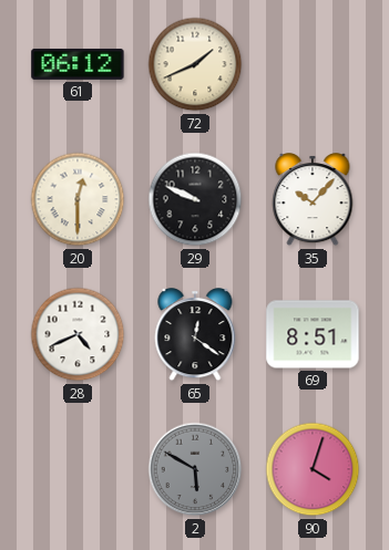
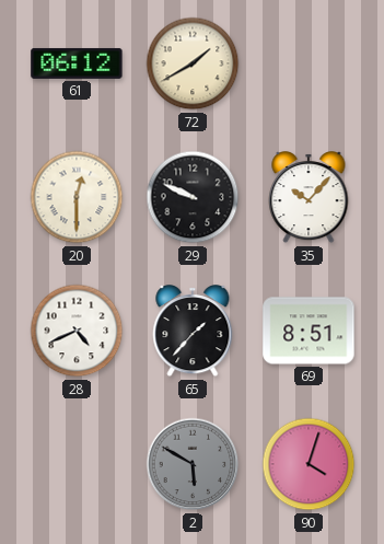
72: 1:41 -> 1:40
65: 12:21 -> 1:37
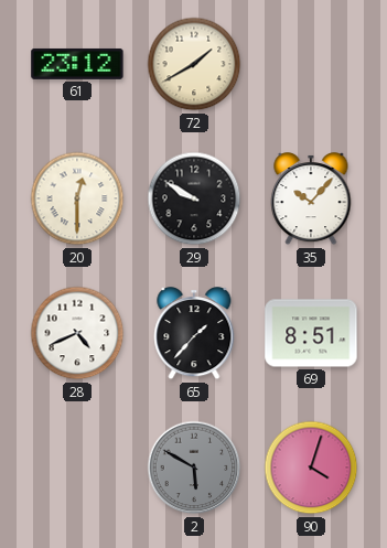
61: 06:12 -> 23:12
29: 9:49 -> 9:50
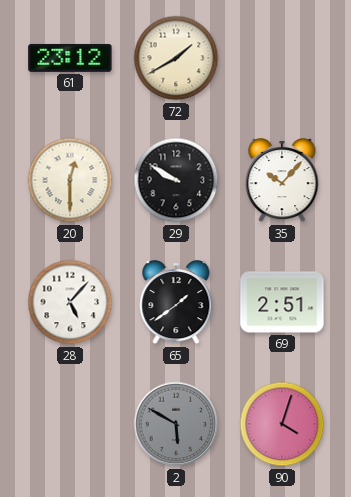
28: 4:41 -> 5:07
65: 1:37 -> 1:39
69: 8:51 -> 2:51
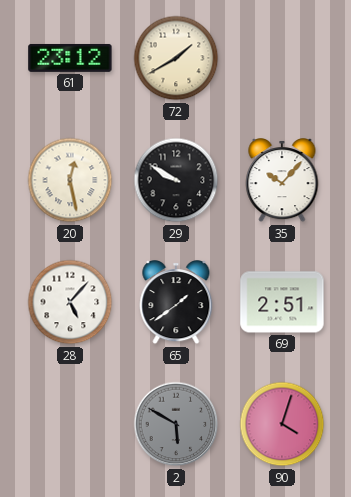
20: 12:30 -> 12:28
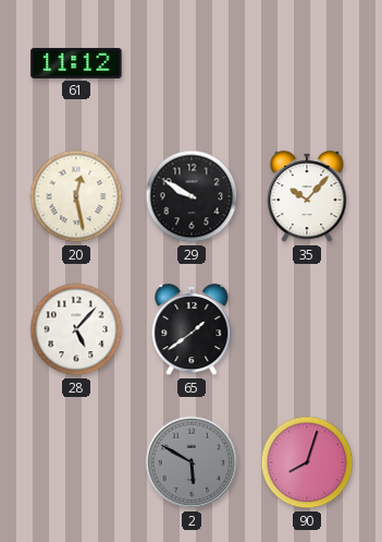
61: 23:12 -> 11:12
72: 1:40 -> none
69: 2:51 -> none
90: 4:03 -> 8:03
